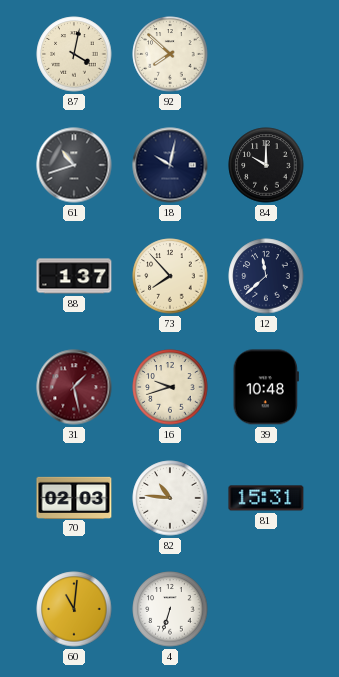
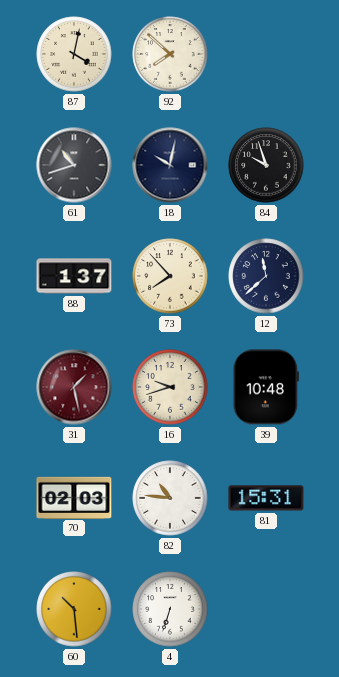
84: 10:00 -> 9:57
60: 11:01 -> 10:29
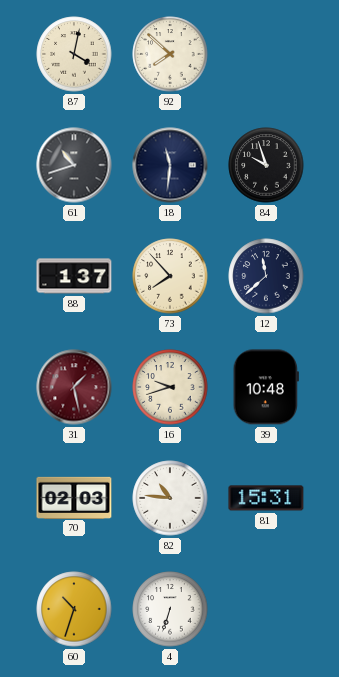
18: 10:02 -> 11:31
60: 10:29 -> 10:33
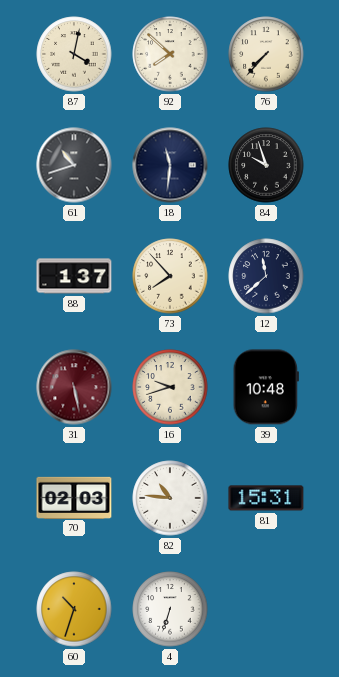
76: none -> 7:37
31: 1:28 -> 5:28
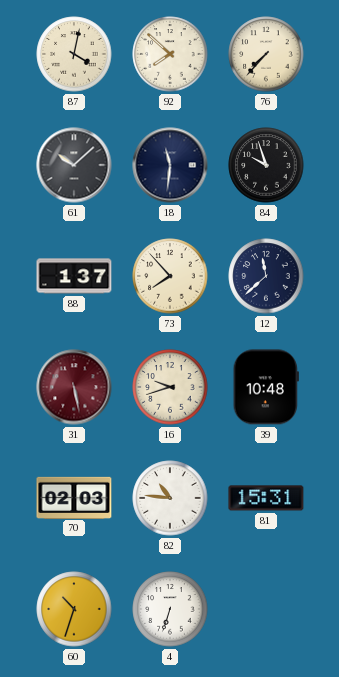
61: 10:42 -> 10:08
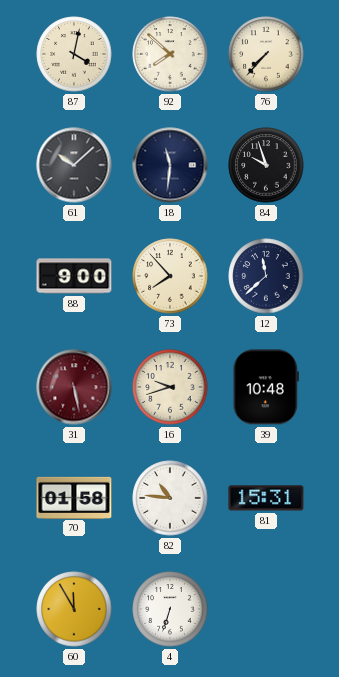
88: 1:37 -> 9:00
70: 02:03 -> 01:58
60: 10:33 -> 11:55
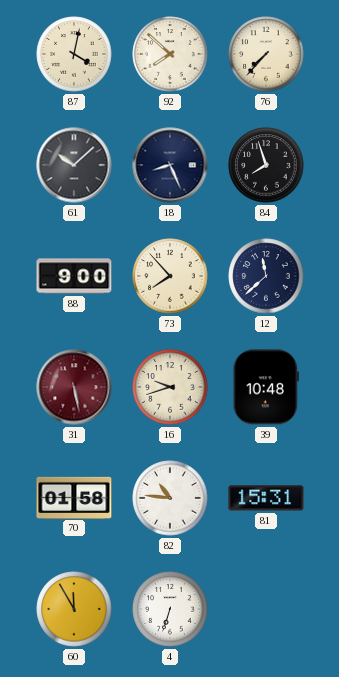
18: 11:31 -> 8:26
84: 9:57 -> 7:57
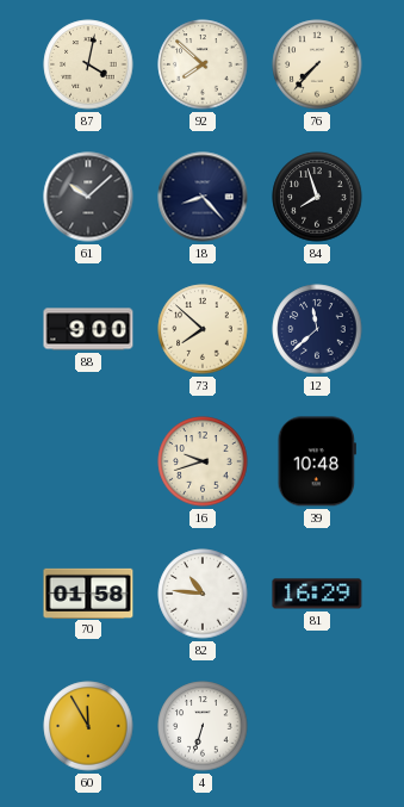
18: 8:26 -> 8:23
73: 7:53 -> 7:52
31: 5:28 -> none
81: 15:31 -> 16:29
